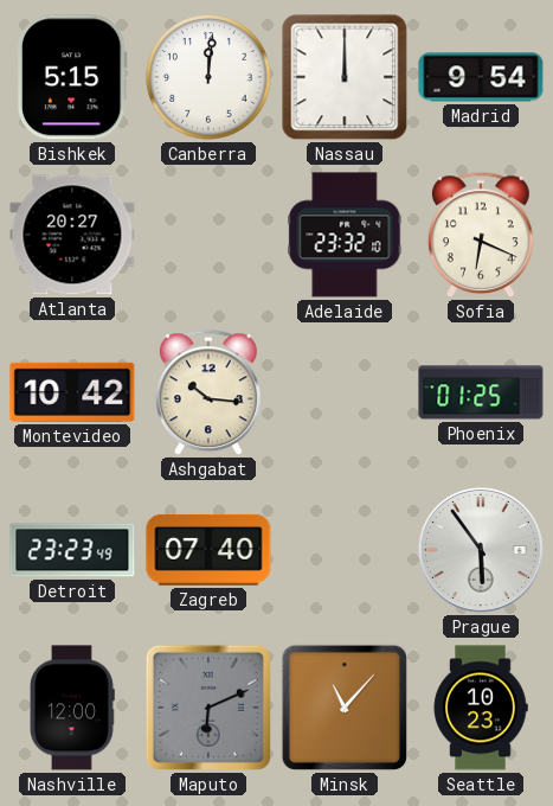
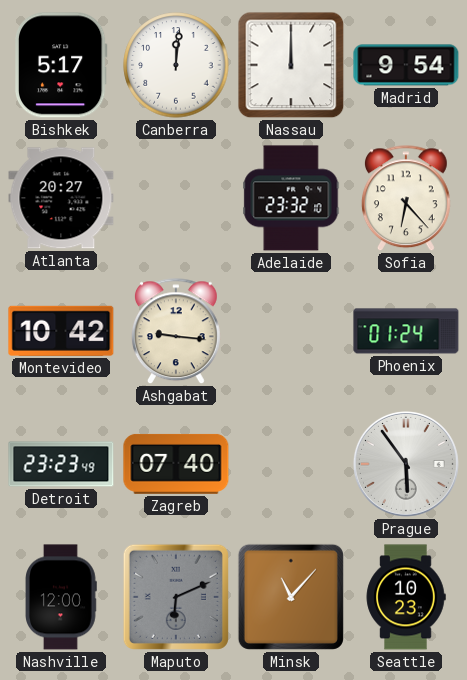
Bishkek: 5:15 -> 5:17
Sofia: 6:19 -> 6:23
Ashgabat: 10:16 -> 9:16
Phoenix: 01:25 -> 01:24
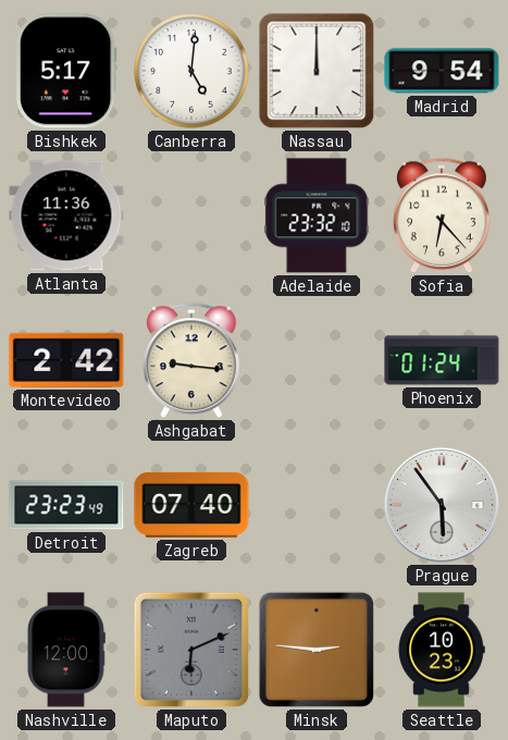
Canberra: 12:01 -> 5:01
Atlanta: 20:27 -> 11:36
Montevideo: 10:42 -> 2:42
Minsk: 11:07 -> 2:46
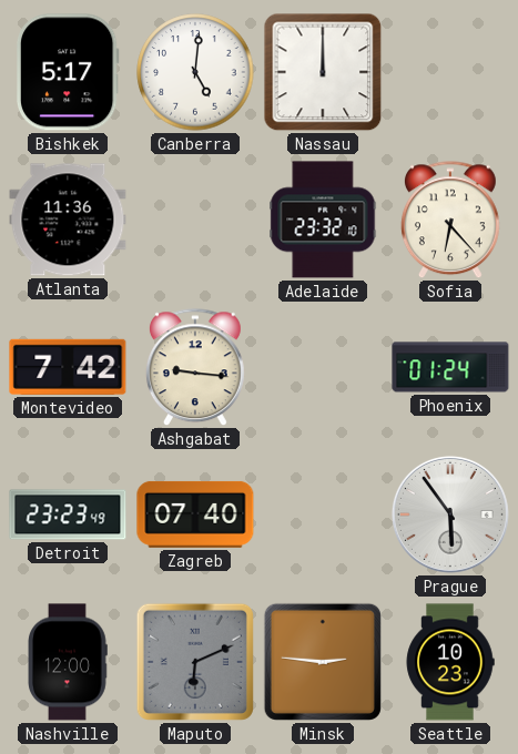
Madrid: 9:54 -> none
Montevideo: 2:42 -> 7:42
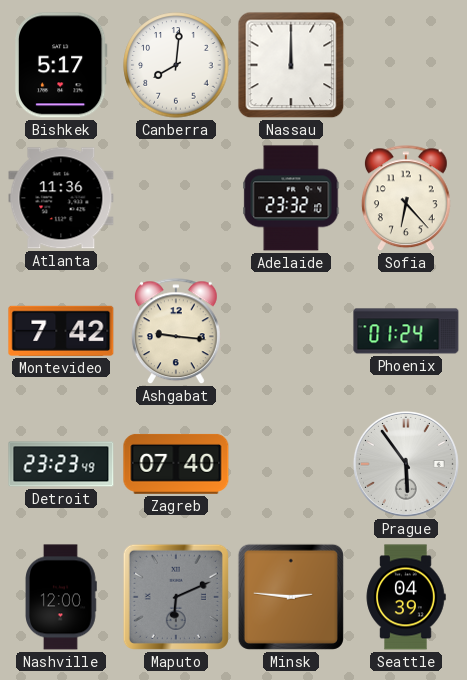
Canberra: 5:01 -> 8:01
Seattle: 10:23 -> 04:39
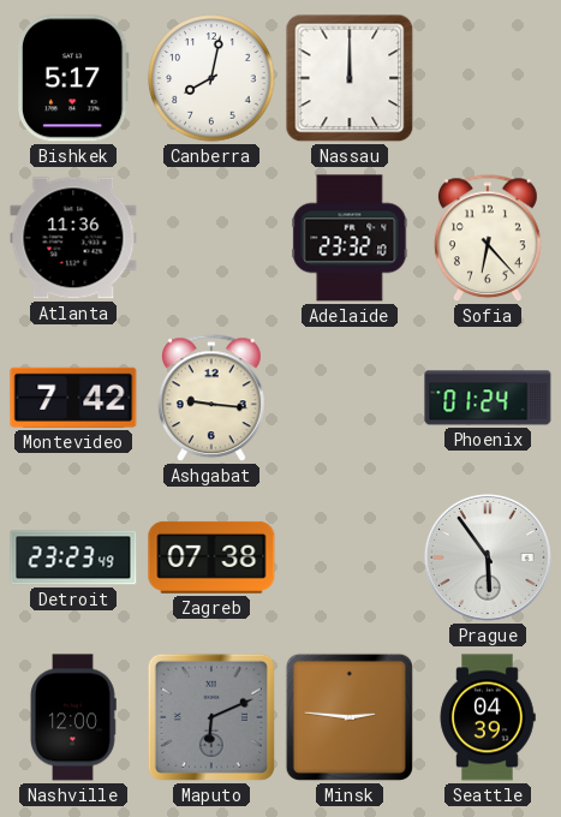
Canberra: 8:01 -> 8:02
Zagreb: 07:40 -> 07:38
